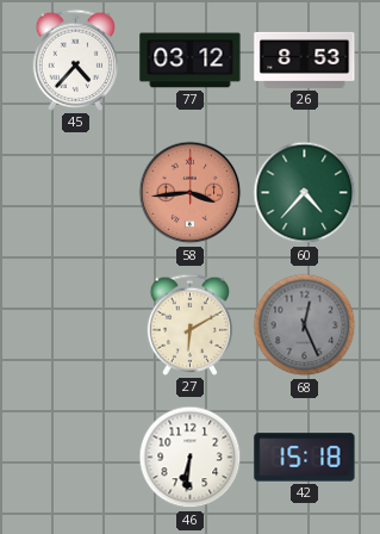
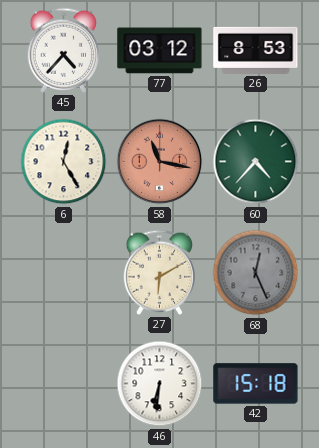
6: none -> 12:25
58: 3:44 -> 11:17
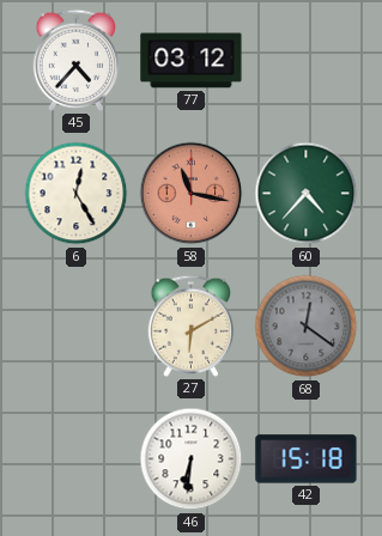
26: 8:53 -> none
68: 12:26 -> 12:21
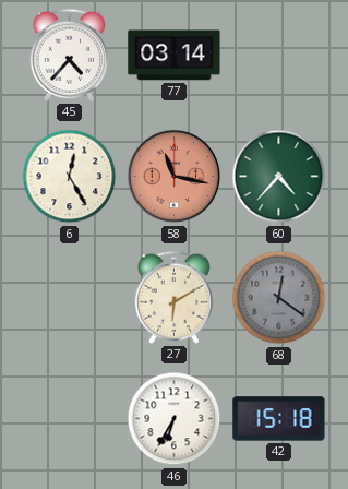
77: 03:12 -> 03:14
46: 6:31 -> 6:35
